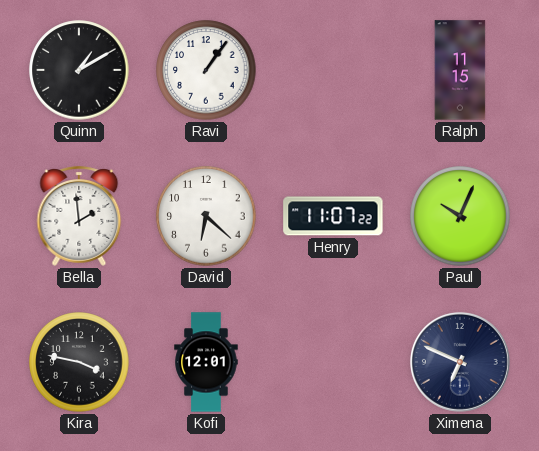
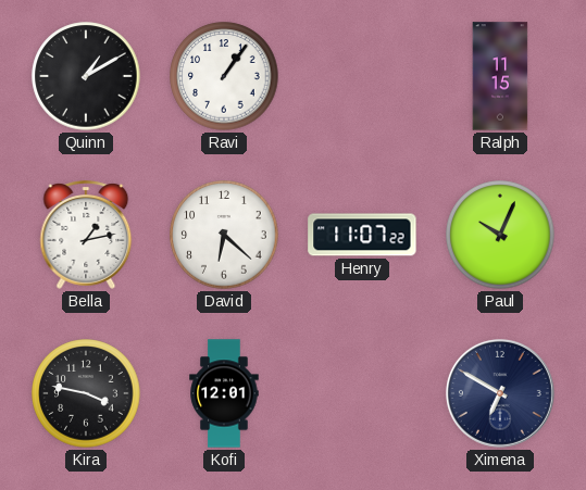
Bella: 1:59 -> 1:13
Ximena: 6:49 -> 6:50
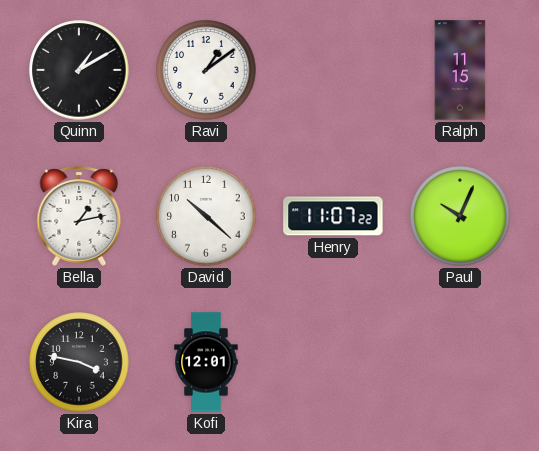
Ravi: 1:06 -> 1:09
David: 6:22 -> 10:22
Ximena: 6:50 -> none
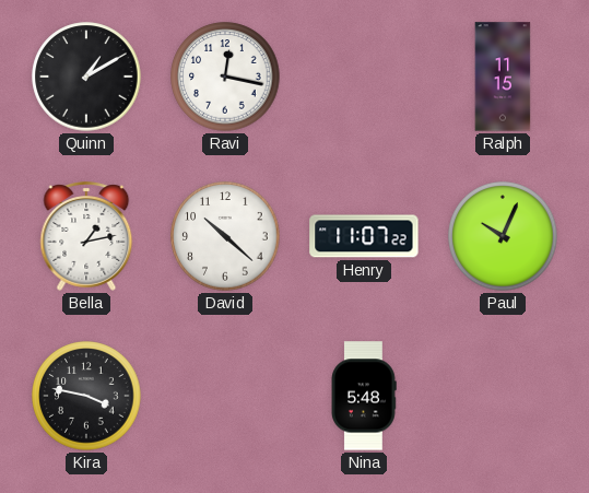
Ravi: 1:09 -> 12:17
Kofi: 12:01 -> none
Nina: none -> 5:48
